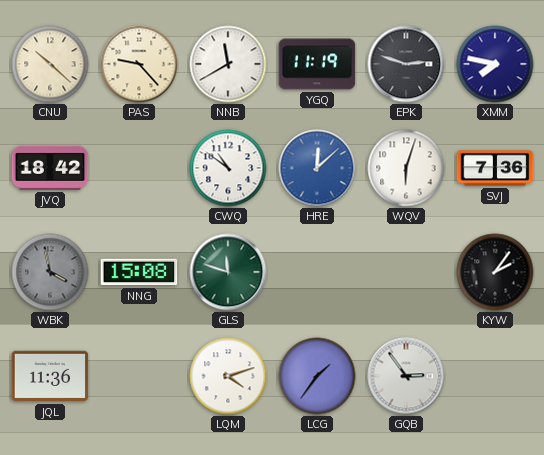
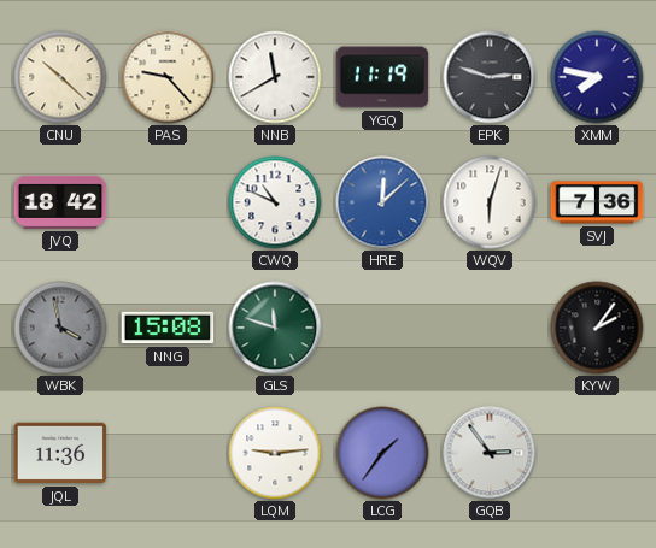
CWQ: 10:51 -> 10:49
LQM: 4:12 -> 9:14
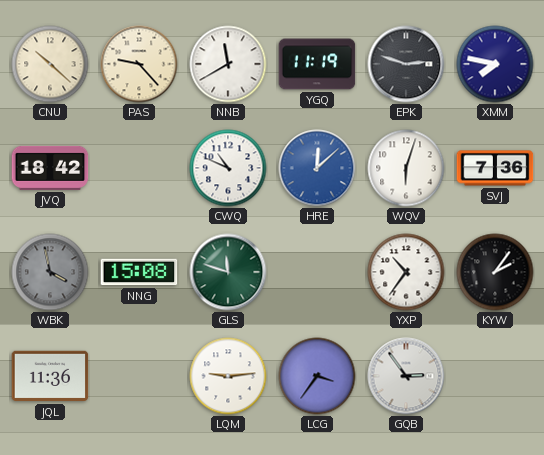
YXP: none -> 10:36
LCG: 1:36 -> 3:36
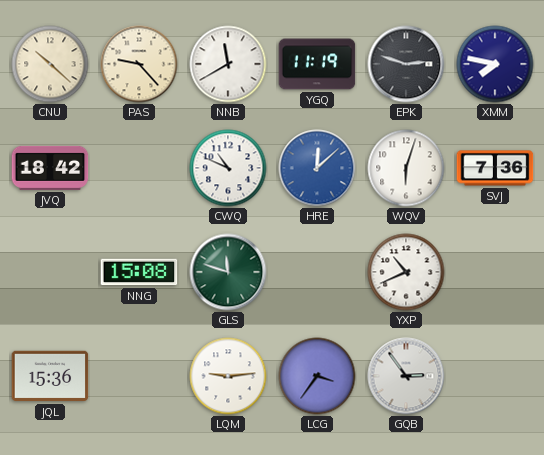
WBK: 3:58 -> none
YXP: 10:36 -> 10:41
KYW: 2:06 -> none
JQL: 11:36 -> 15:36
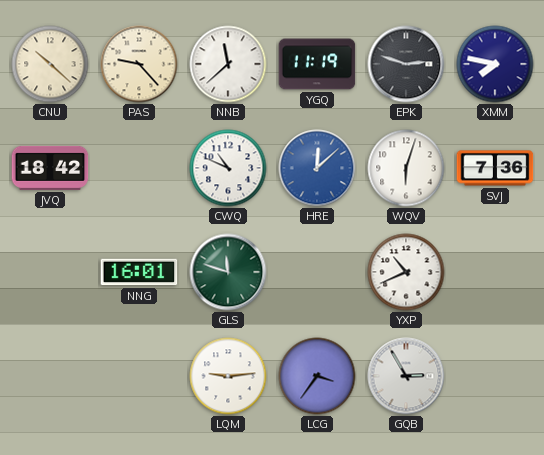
NNB: 11:40 -> 11:38
NNG: 15:08 -> 16:01
JQL: 15:36 -> none
GQB: 2:54 -> 2:55
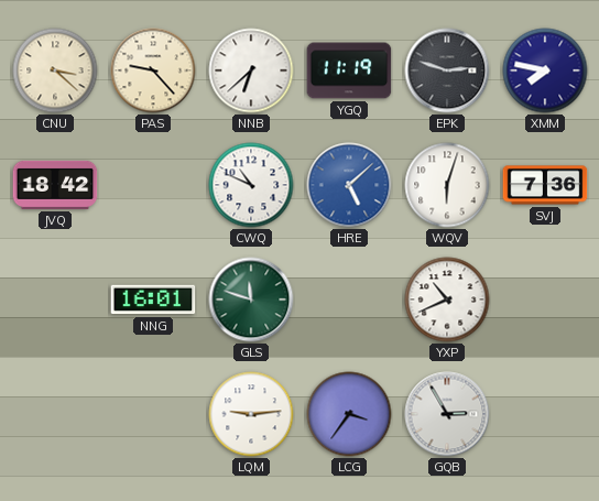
CNU: 10:22 -> 3:22
NNB: 11:38 -> 6:38
HRE: 12:08 -> 5:08
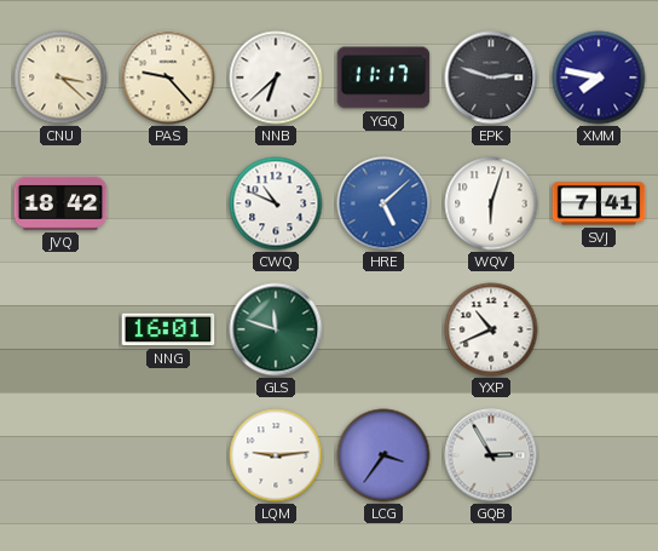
YGQ: 11:19 -> 11:17
SVJ: 7:36 -> 7:41
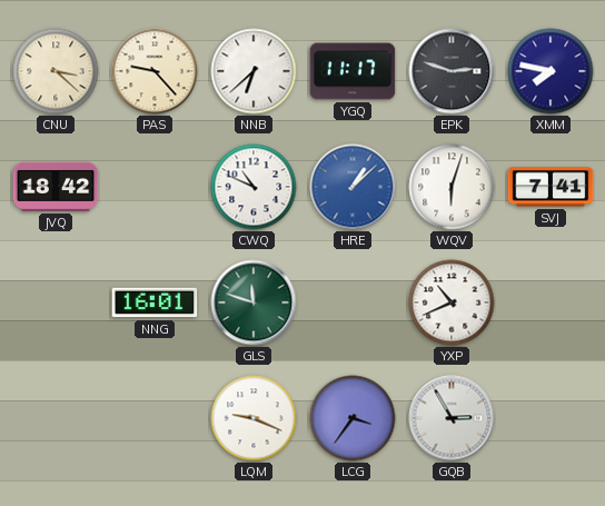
HRE: 5:08 -> 1:08
LQM: 9:14 -> 9:19
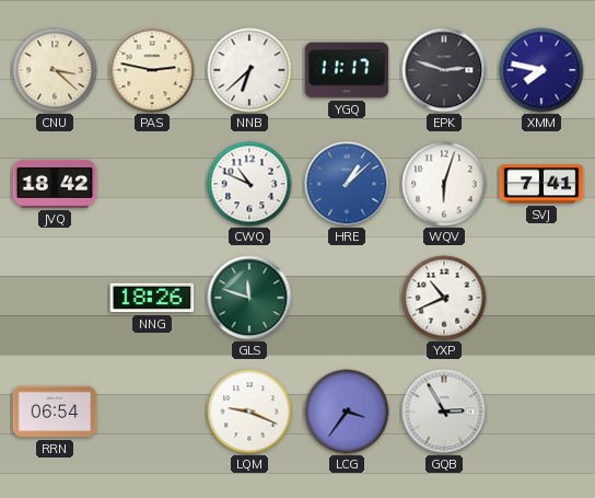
PAS: 9:23 -> 2:47
NNG: 16:01 -> 18:26
RRN: none -> 06:54
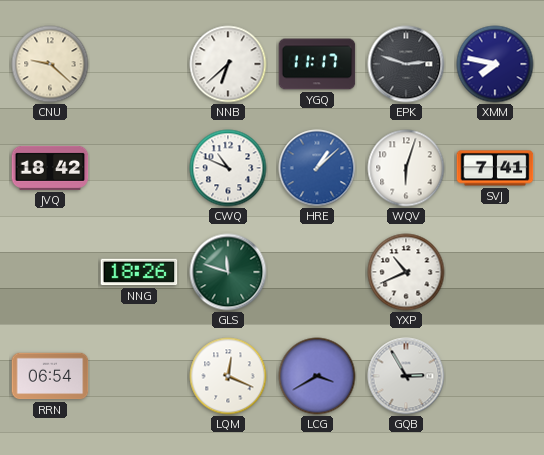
CNU: 3:22 -> 9:22
PAS: 2:47 -> none
LQM: 9:19 -> 12:19
LCG: 3:36 -> 3:40
